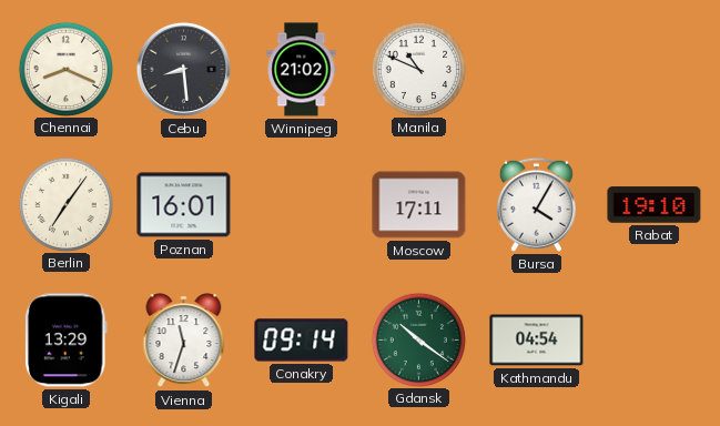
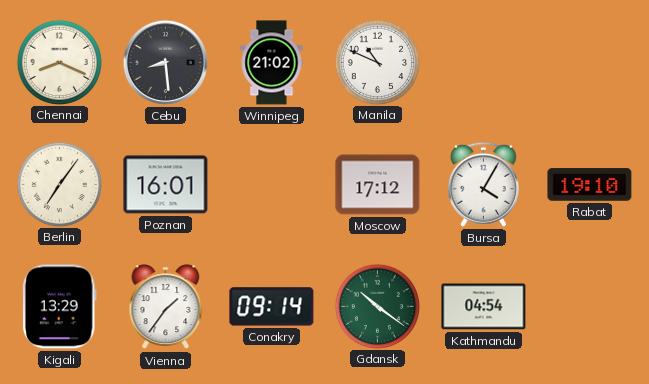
Moscow: 17:11 -> 17:12
Vienna: 11:33 -> 1:36
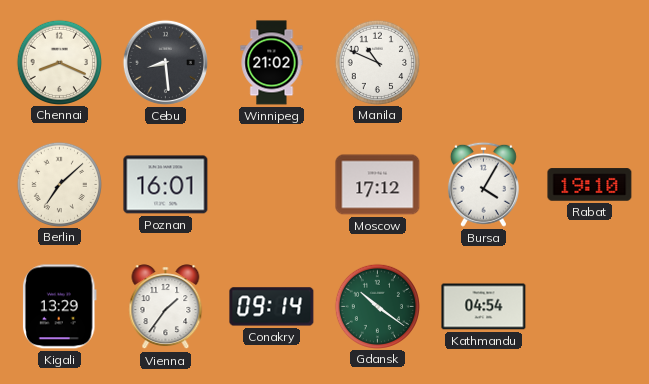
Berlin: 7:06 -> 7:08
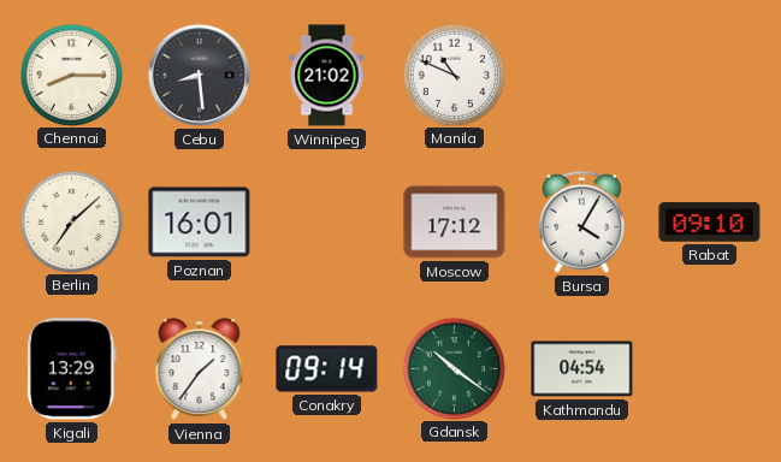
Chennai: 8:19 -> 8:15
Rabat: 19:10 -> 09:10
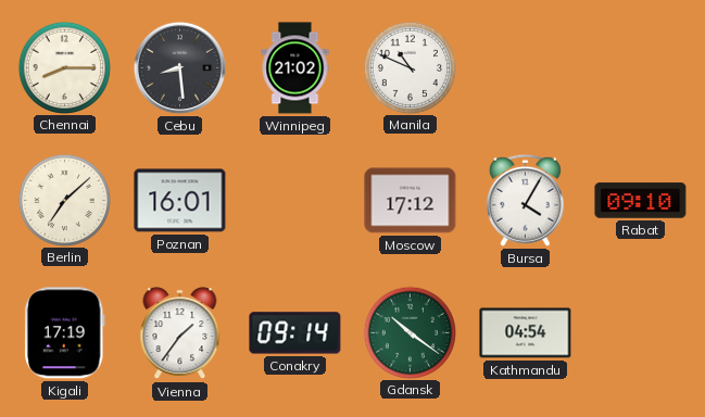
Kigali: 13:29 -> 17:19
